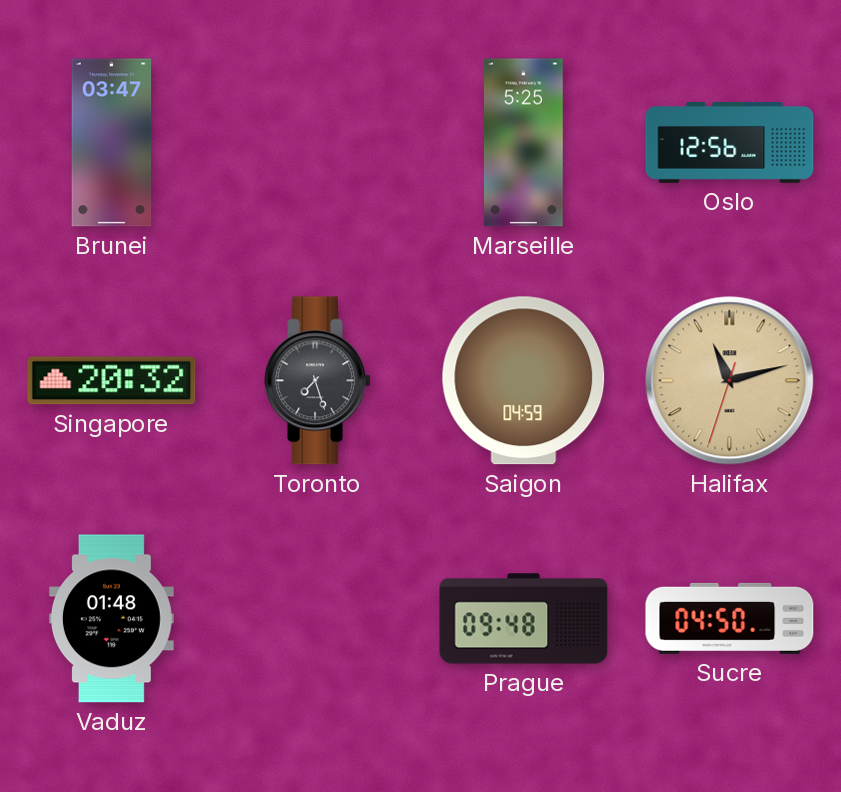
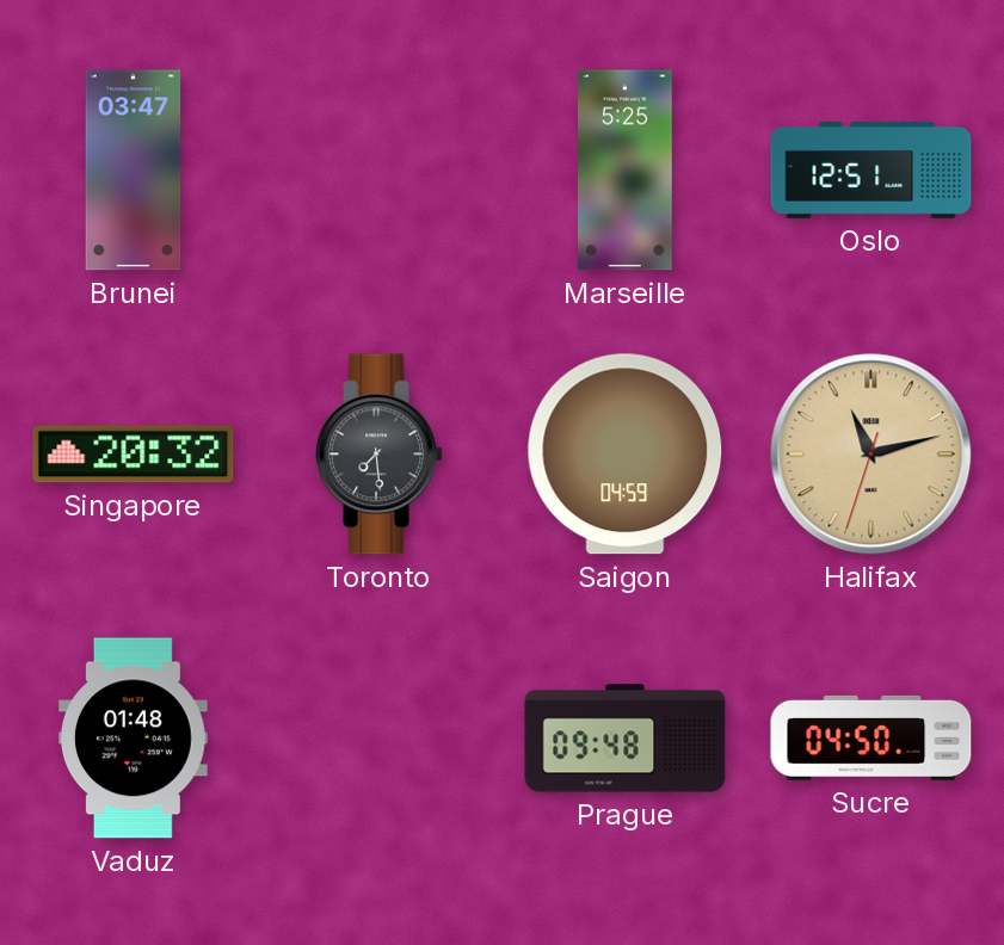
Oslo: 12:56 -> 12:51
Toronto: 7:27 -> 7:29
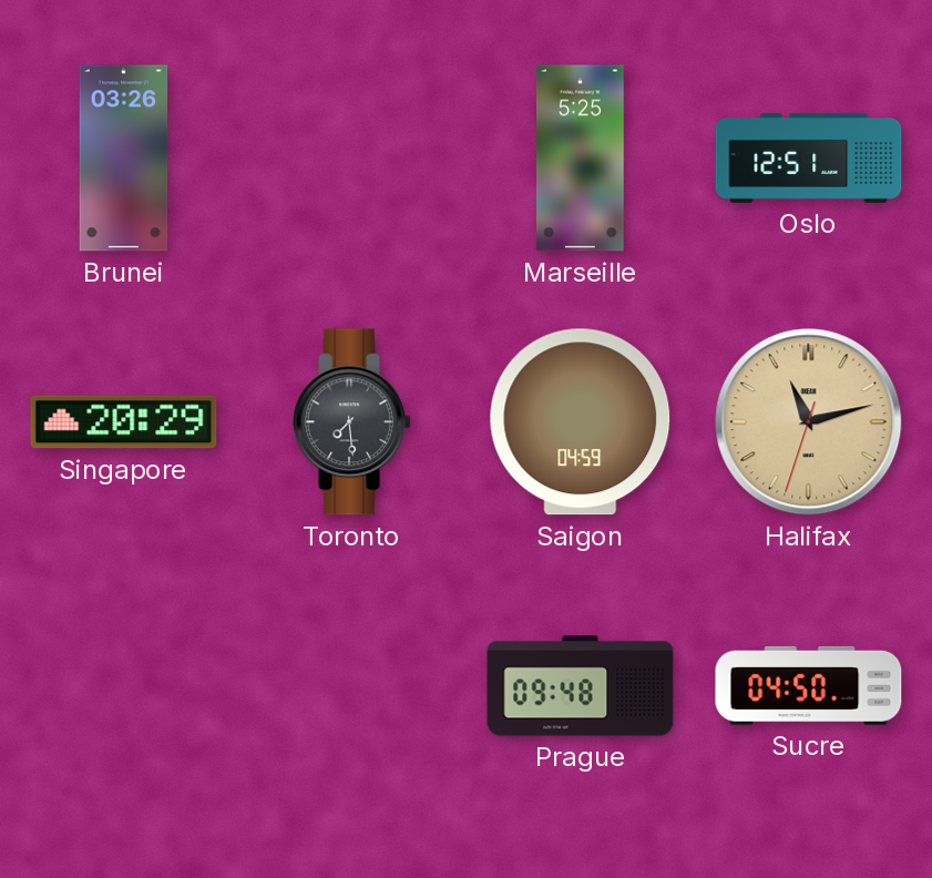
Brunei: 03:47 -> 03:26
Singapore: 20:32 -> 20:29
Vaduz: 01:48 -> none
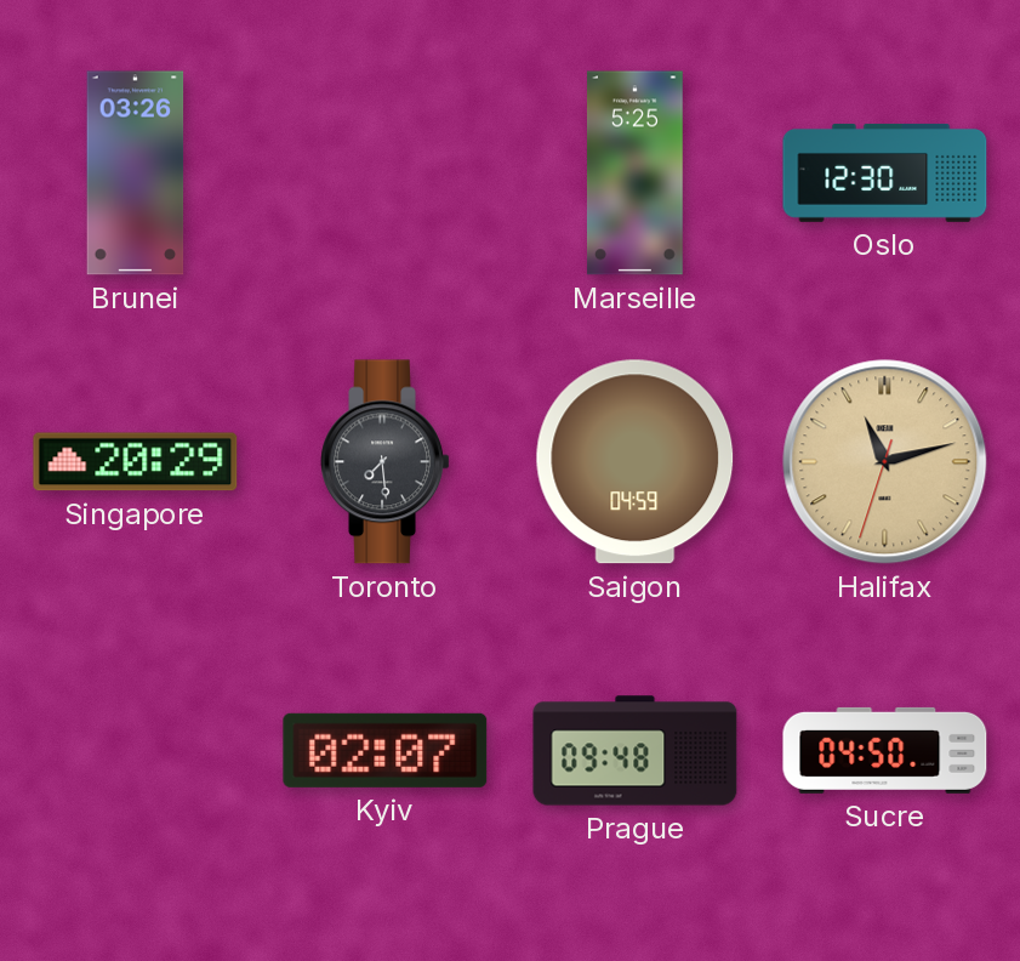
Oslo: 12:51 -> 12:30
Kyiv: none -> 02:07
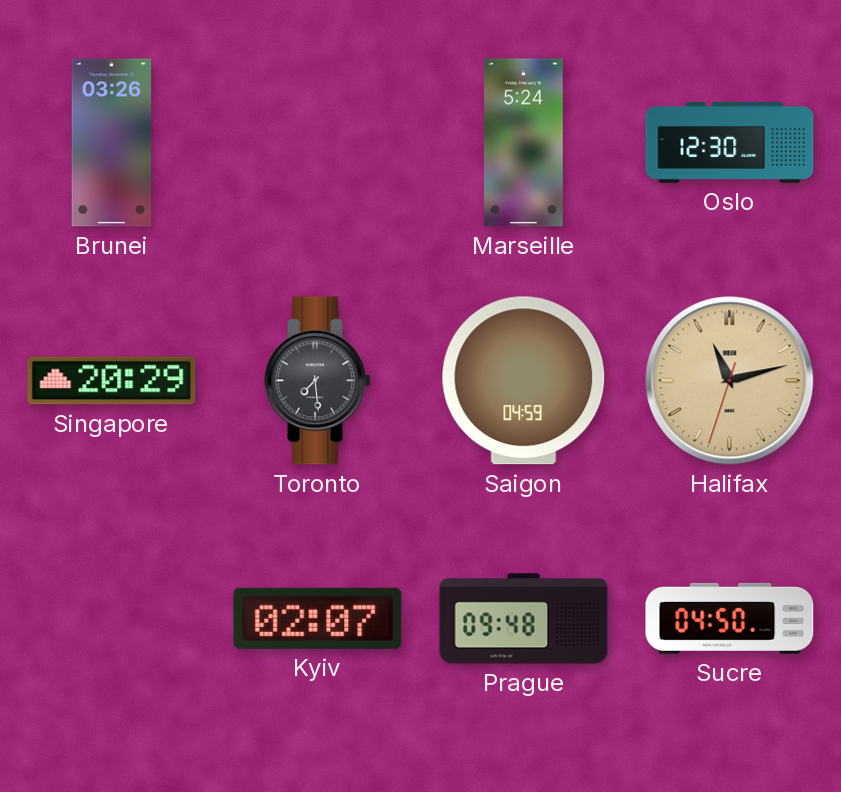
Marseille: 5:25 -> 5:24
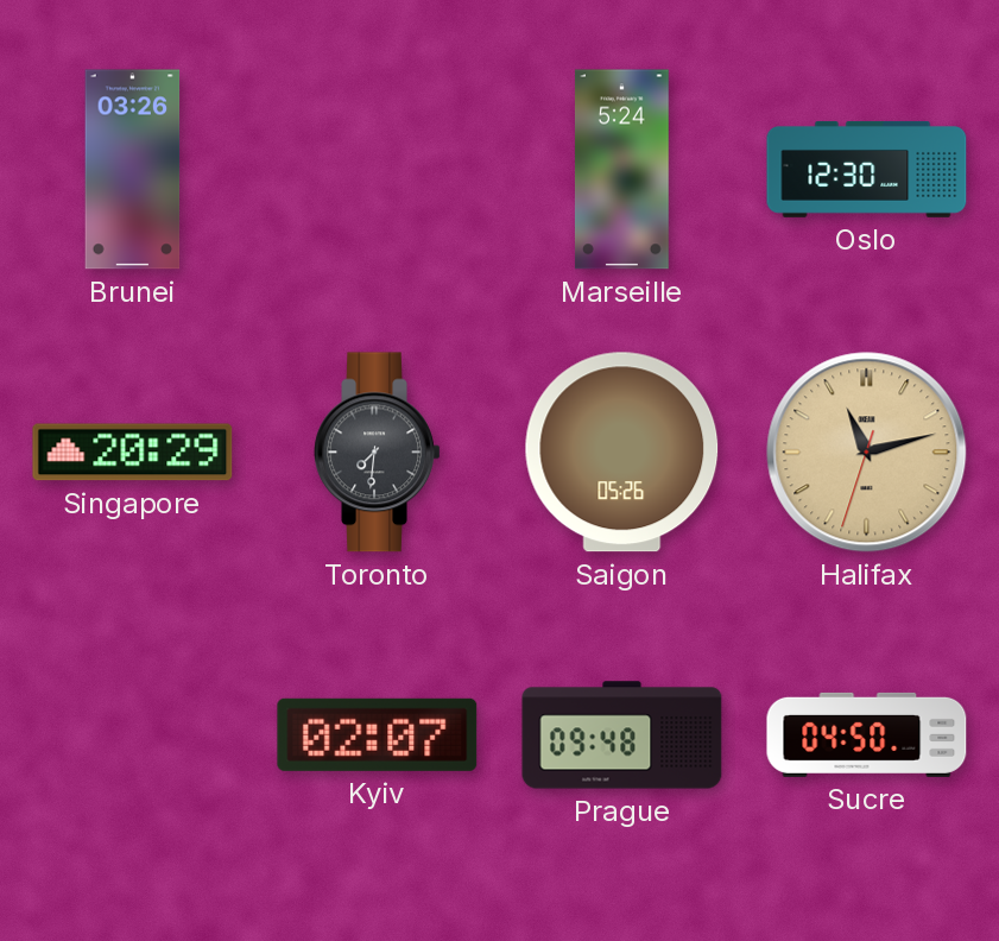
Toronto: 7:29 -> 7:31
Saigon: 04:59 -> 05:26
